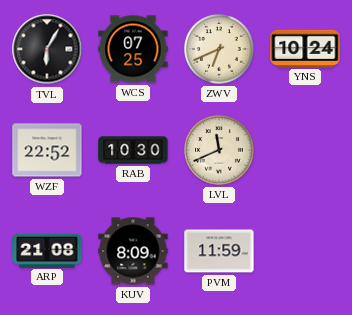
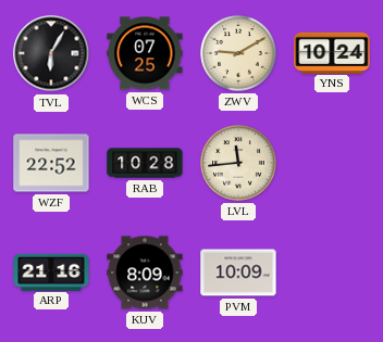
ZWV: 6:41 -> 9:10
RAB: 10:30 -> 10:28
LVL: 11:41 -> 11:44
ARP: 21:08 -> 21:16
PVM: 11:59 -> 10:09
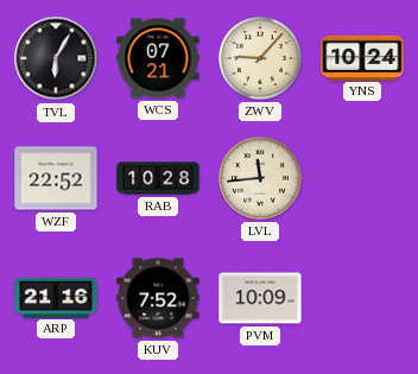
WCS: 07:25 -> 07:21
ZWV: 9:10 -> 9:07
KUV: 8:09 -> 7:52
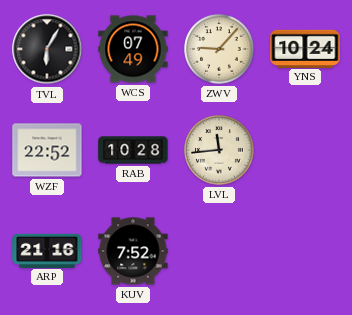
WCS: 07:21 -> 07:49
PVM: 10:09 -> none
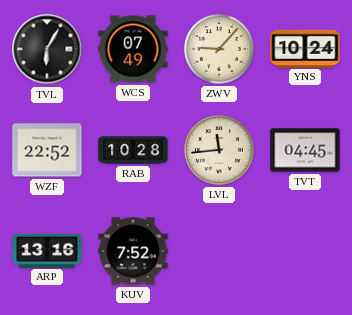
TVT: none -> 04:45
ARP: 21:16 -> 13:16
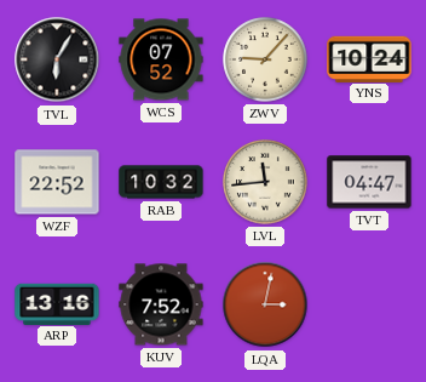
WCS: 07:49 -> 07:52
RAB: 10:28 -> 10:32
TVT: 04:45 -> 04:47
LQA: none -> 3:02
